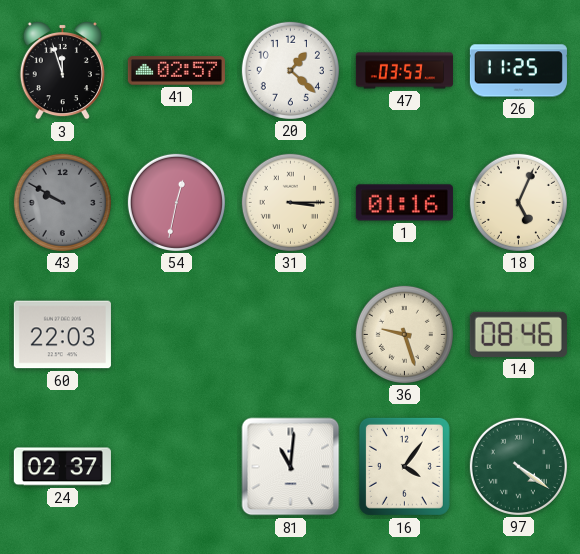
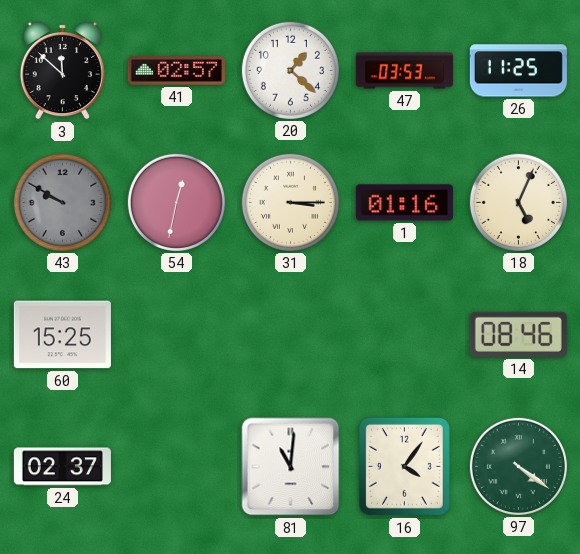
3: 11:57 -> 11:52
60: 22:03 -> 15:25
36: 9:27 -> none
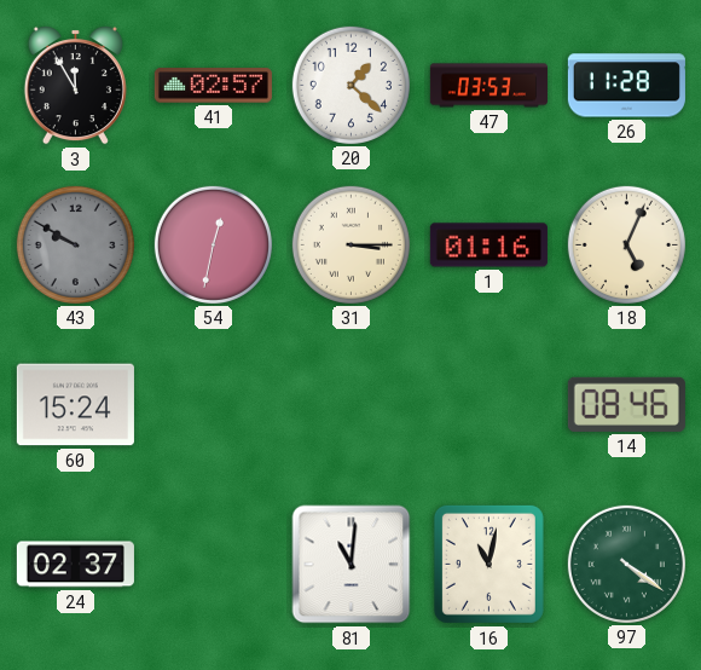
3: 11:52 -> 11:55
26: 11:25 -> 11:28
60: 15:25 -> 15:24
16: 4:06 -> 11:02
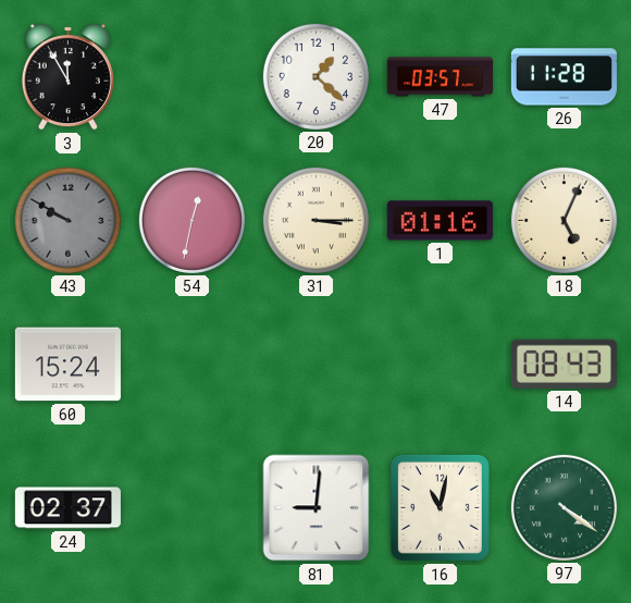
41: 02:57 -> none
47: 03:53 -> 03:57
14: 08:46 -> 08:43
81: 11:01 -> 9:01
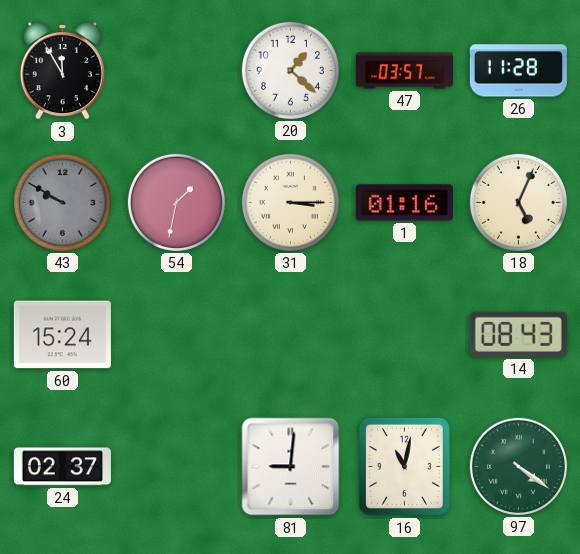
54: 12:32 -> 1:32
